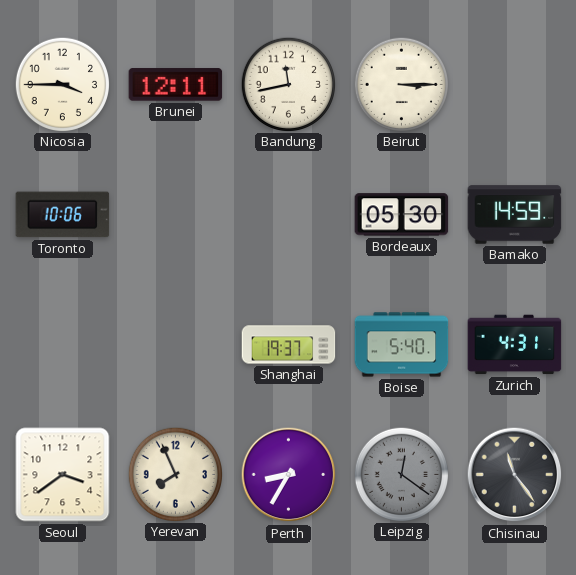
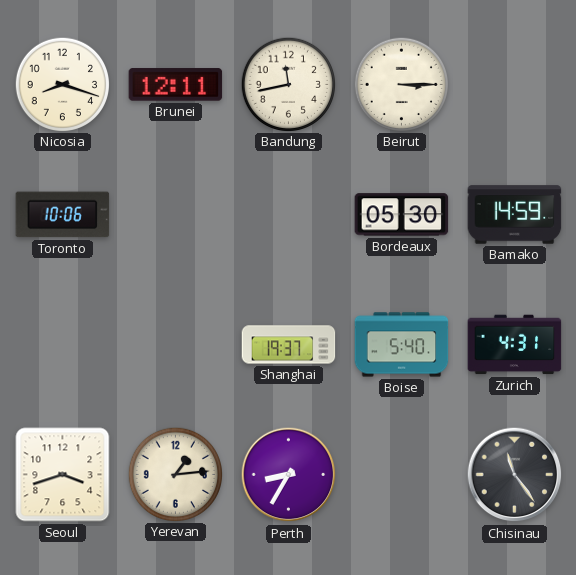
Nicosia: 3:45 -> 8:18
Seoul: 3:39 -> 3:42
Yerevan: 7:56 -> 1:14
Leipzig: 12:21 -> none
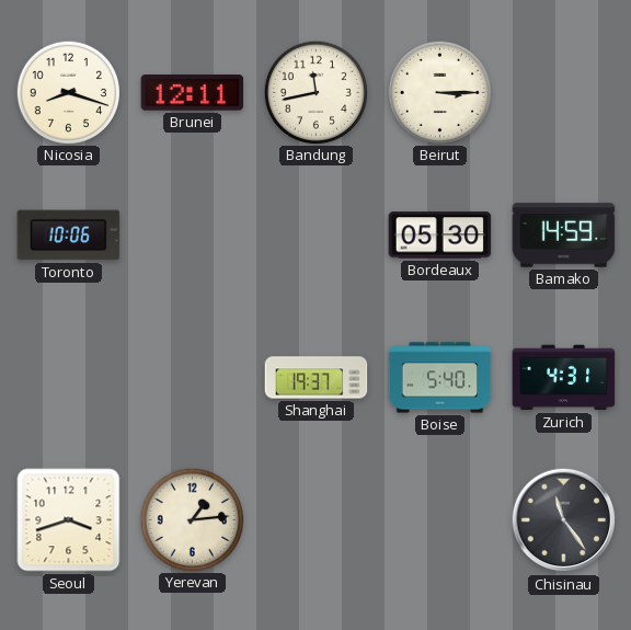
Perth: 8:35 -> none
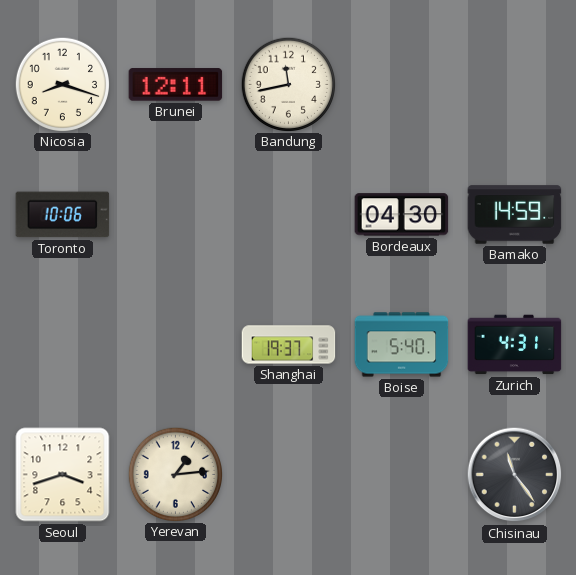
Beirut: 3:15 -> none
Bordeaux: 05:30 -> 04:30
